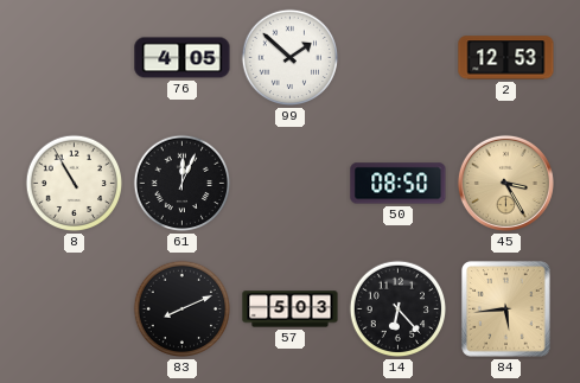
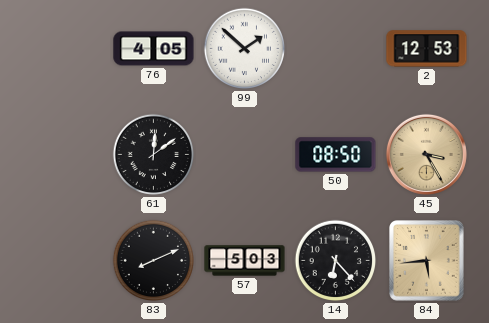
8: 10:55 -> none
61: 12:04 -> 12:09
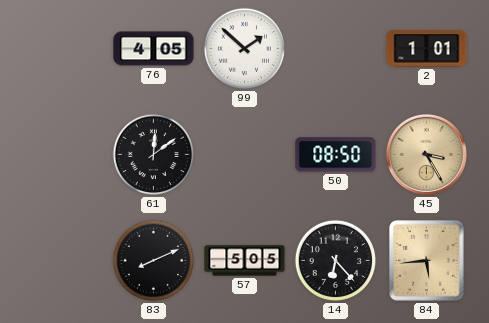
2: 12:53 -> 1:01
57: 5:03 -> 5:05
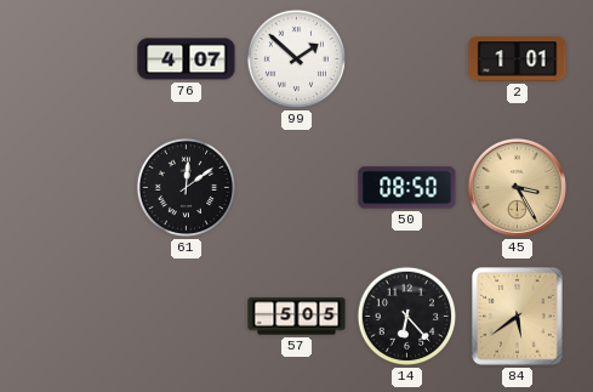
76: 4:05 -> 4:07
83: 8:11 -> none
84: 5:44 -> 5:39
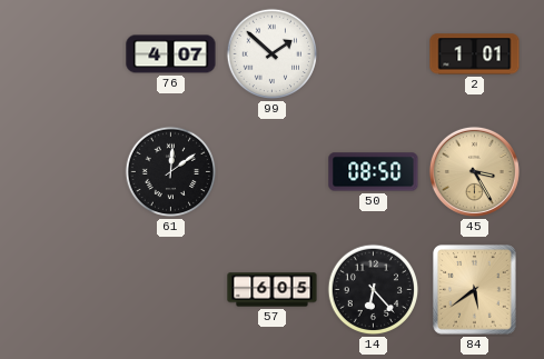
57: 5:05 -> 6:05
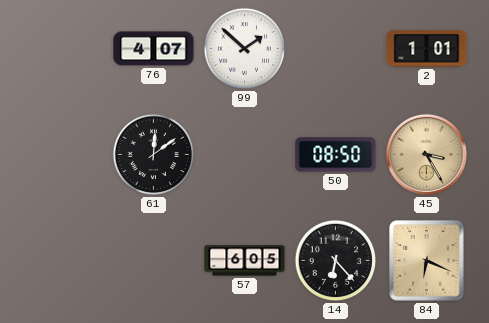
84: 5:39 -> 6:19
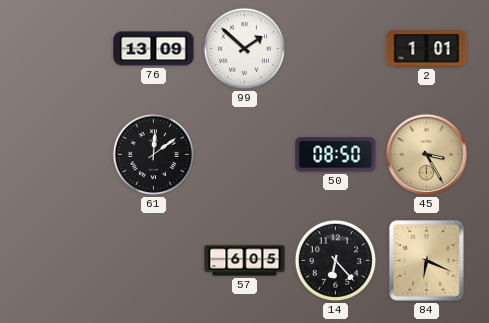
76: 4:07 -> 13:09
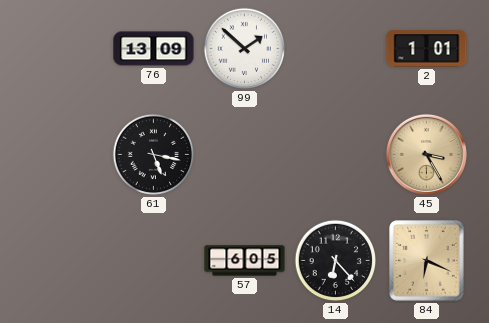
61: 12:09 -> 5:17
50: 08:50 -> none
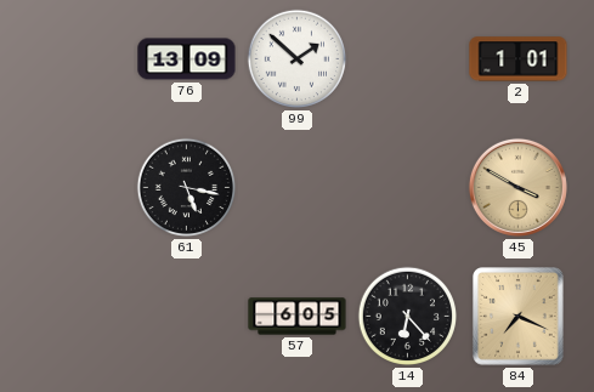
45: 3:25 -> 3:50
84: 6:19 -> 7:19
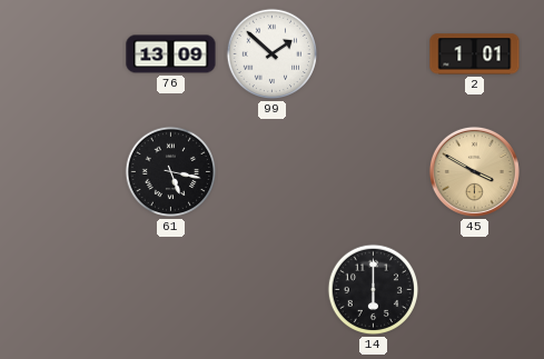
57: 6:05 -> none
14: 6:23 -> 6:00
84: 7:19 -> none
